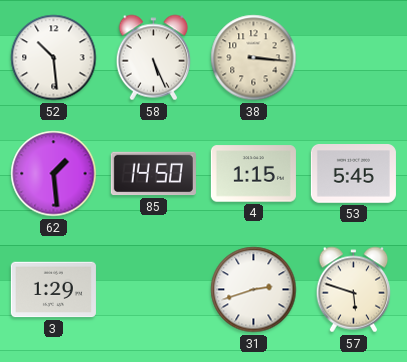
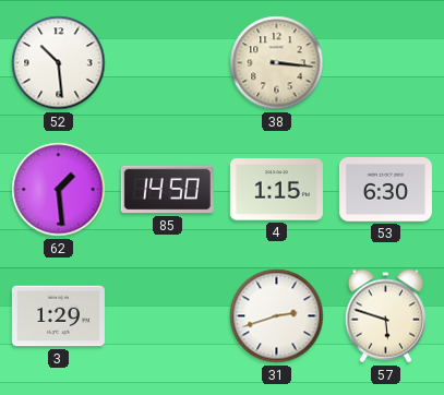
58: 5:26 -> none
53: 5:45 -> 6:30
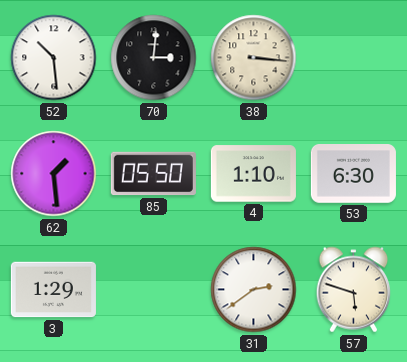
70: none -> 3:01
85: 14:50 -> 05:50
4: 1:15 -> 1:10
31: 2:42 -> 2:39
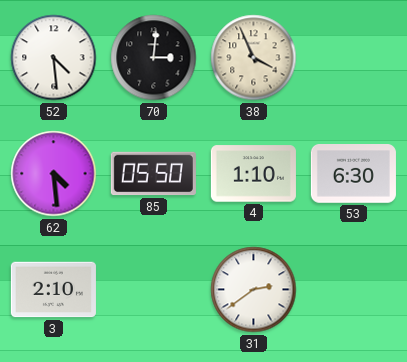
52: 10:29 -> 4:29
38: 3:16 -> 3:56
62: 1:29 -> 4:29
3: 1:29 -> 2:10
57: 5:48 -> none
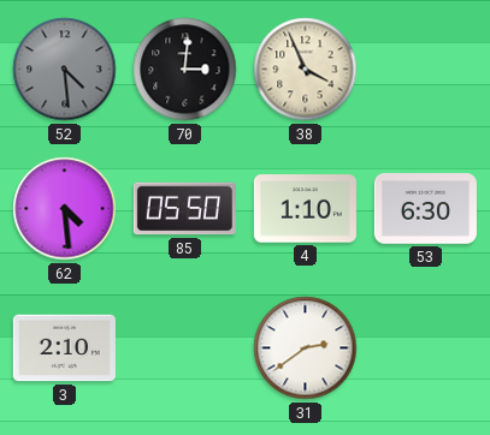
52 dial: white -> grey
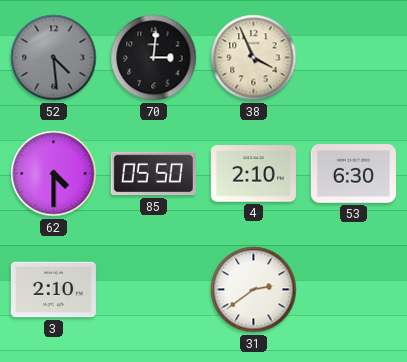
62: 4:29 -> 4:30
4: 1:10 -> 2:10
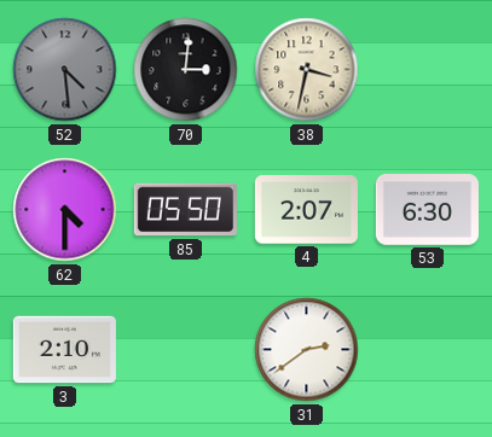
38: 3:56 -> 3:32
4: 2:10 -> 2:07
